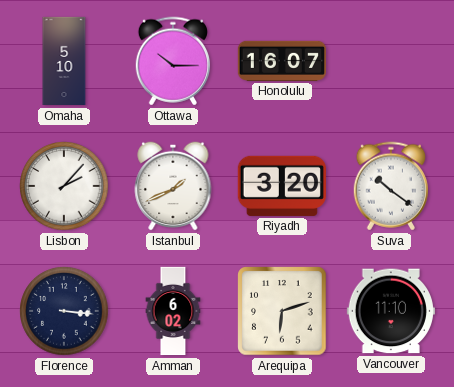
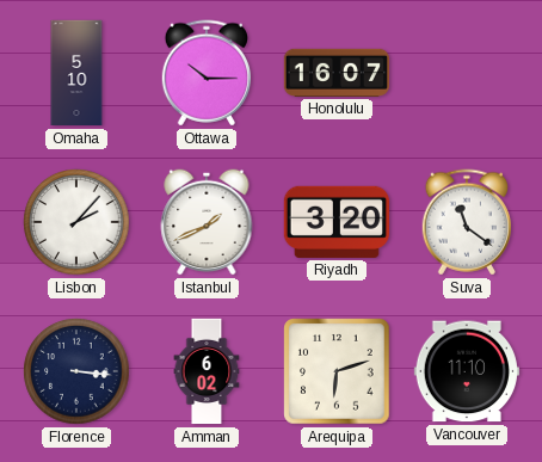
Suva: 10:21 -> 11:21
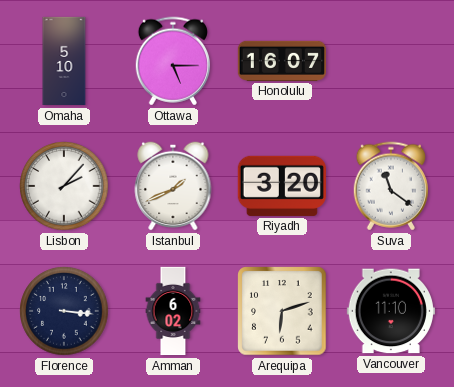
Ottawa: 10:15 -> 5:15
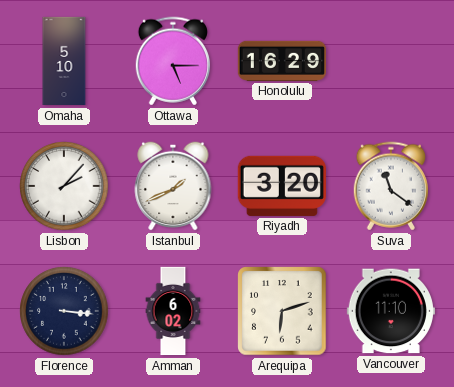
Honolulu: 16:07 -> 16:29
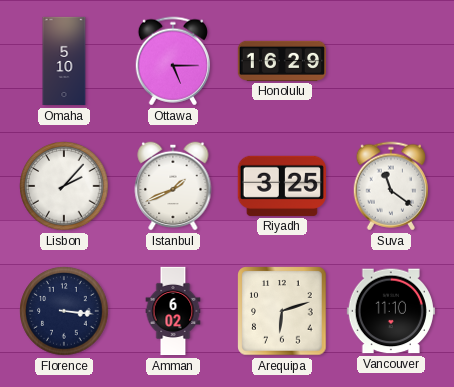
Riyadh: 3:20 -> 3:25
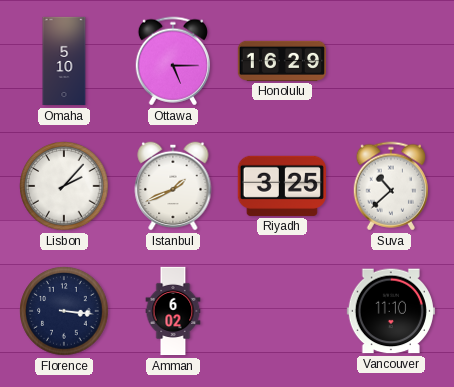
Suva: 11:21 -> 10:38
Arequipa: 6:12 -> none
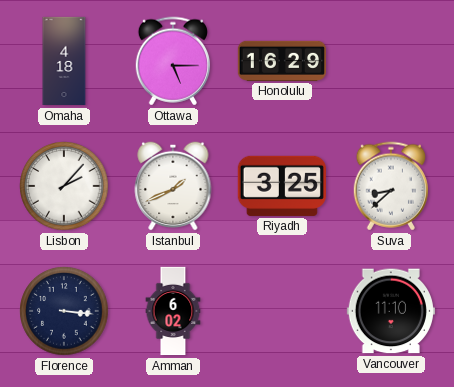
Omaha: 5:10 -> 4:18
Suva: 10:38 -> 8:38
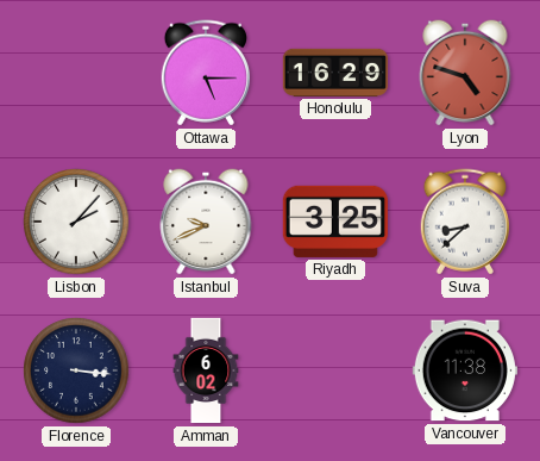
Omaha: 4:18 -> none
Lyon: none -> 4:48
Istanbul: 1:41 -> 9:41
Vancouver: 11:10 -> 11:38
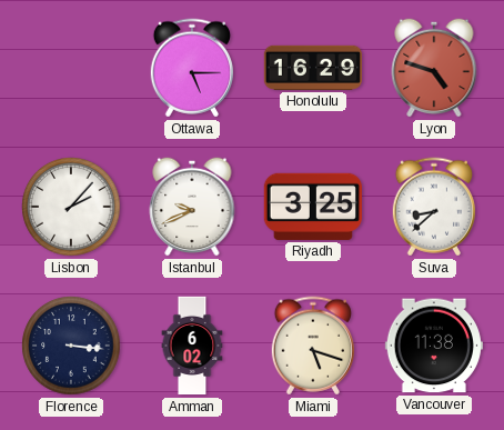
Miami: none -> 5:18
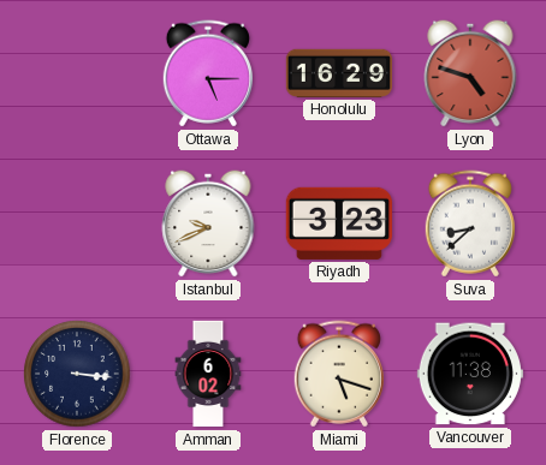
Lisbon: 2:07 -> none
Riyadh: 3:25 -> 3:23
